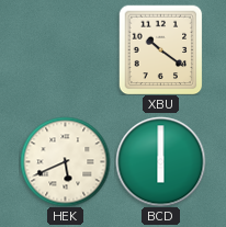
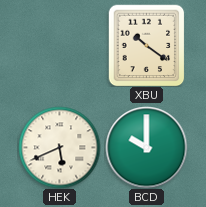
BCD: 6:00 -> 10:00
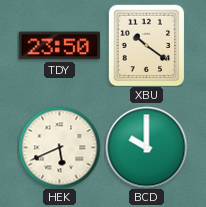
TDY: none -> 23:50
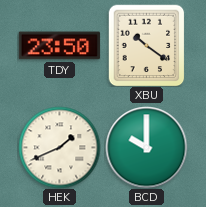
HEK: 5:41 -> 1:41
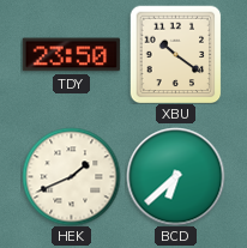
BCD: 10:00 -> 6:38
